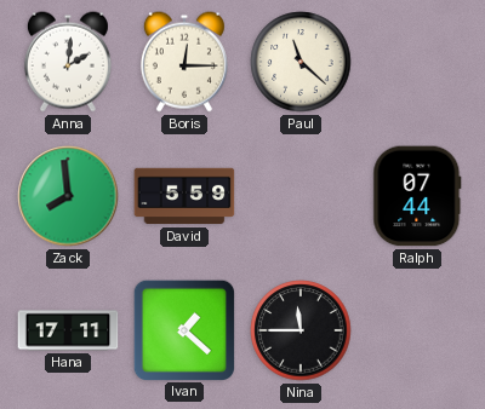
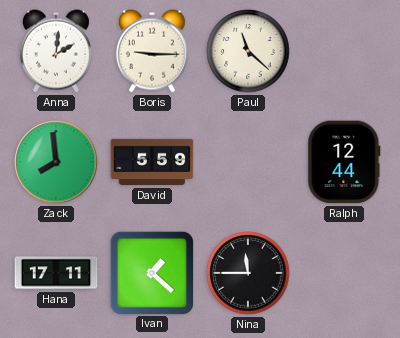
Boris: 12:15 -> 9:15
Ralph: 07:44 -> 12:44
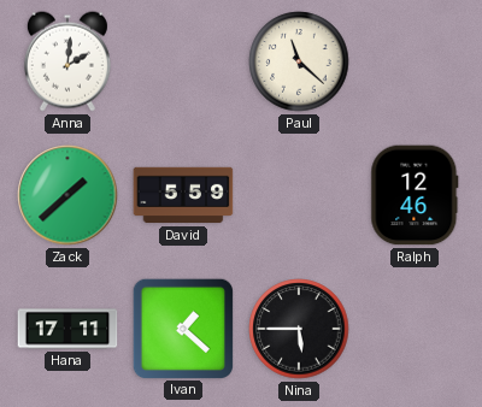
Boris: 9:15 -> none
Zack: 7:59 -> 1:38
Ralph: 12:44 -> 12:46
Nina: 11:45 -> 5:45
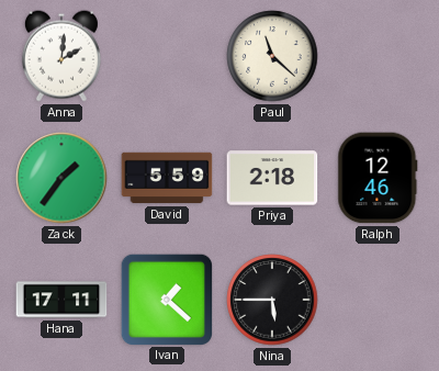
Zack: 1:38 -> 1:36
Priya: none -> 2:18
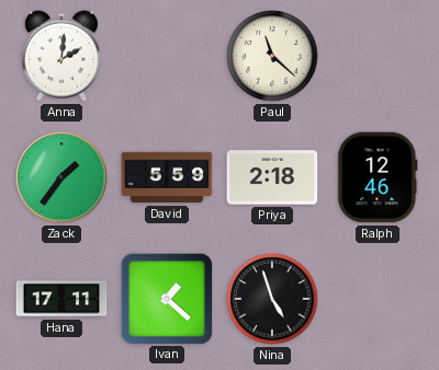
Nina: 5:45 -> 4:57
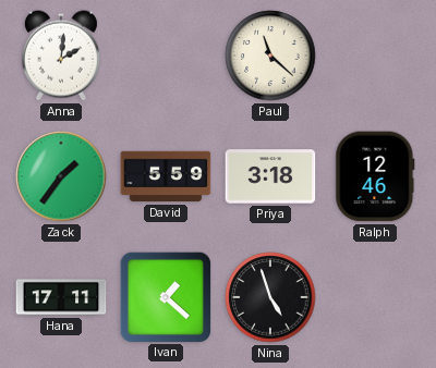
Priya: 2:18 -> 3:18
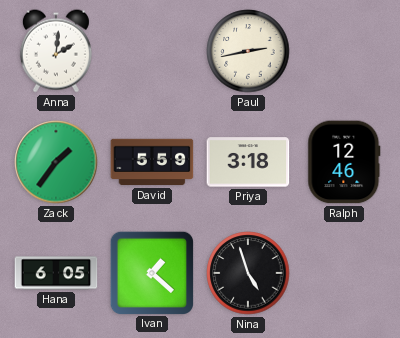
Paul: 11:22 -> 2:43
Hana: 17:11 -> 6:05
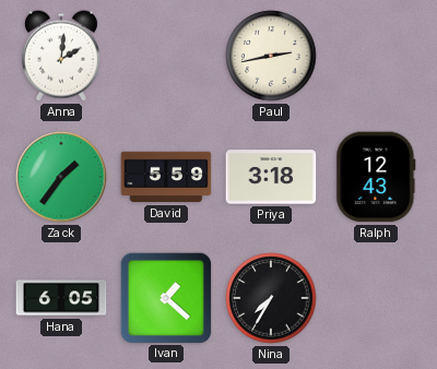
Ralph: 12:46 -> 12:43
Nina: 4:57 -> 7:35
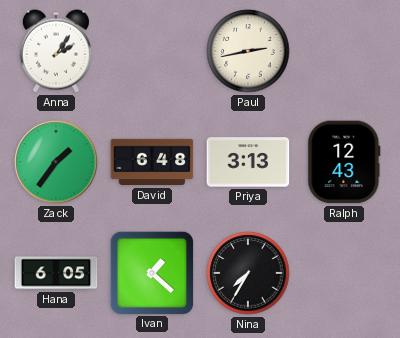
Anna: 2:01 -> 2:06
David: 5:59 -> 6:48
Priya: 3:18 -> 3:13
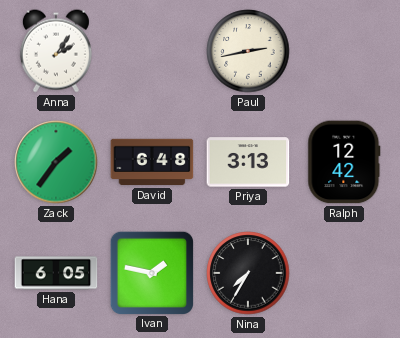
Ralph: 12:43 -> 12:42
Ivan: 1:22 -> 1:47
